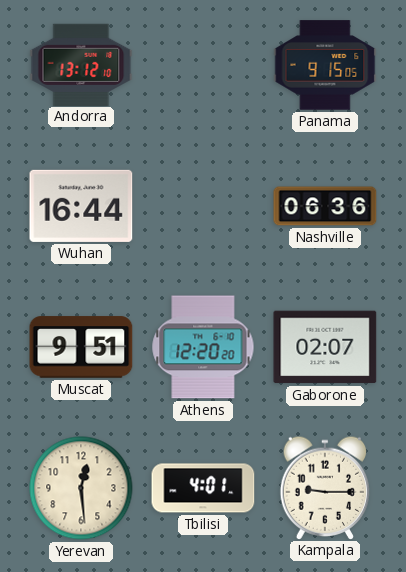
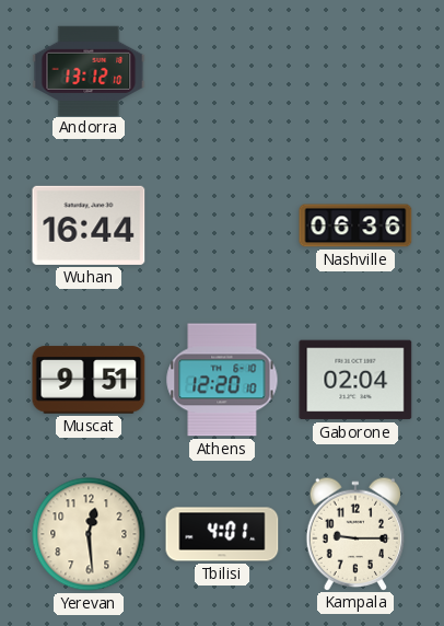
Panama: 9:15 -> none
Athens: 12:20:20 -> 12:20:10
Gaborone: 02:07 -> 02:04
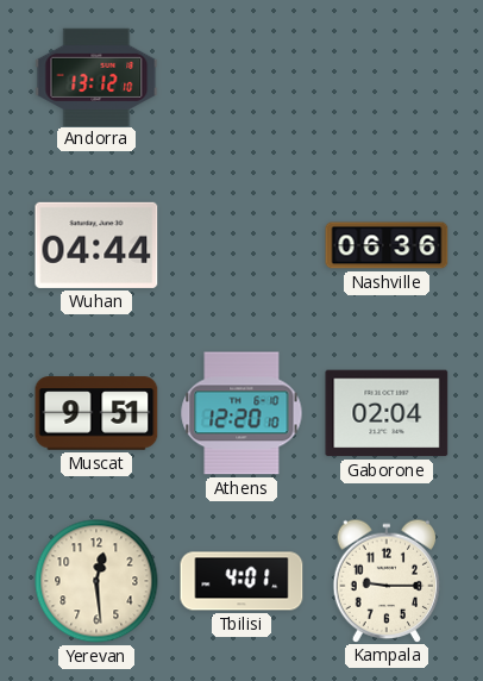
Wuhan: 16:44 -> 04:44
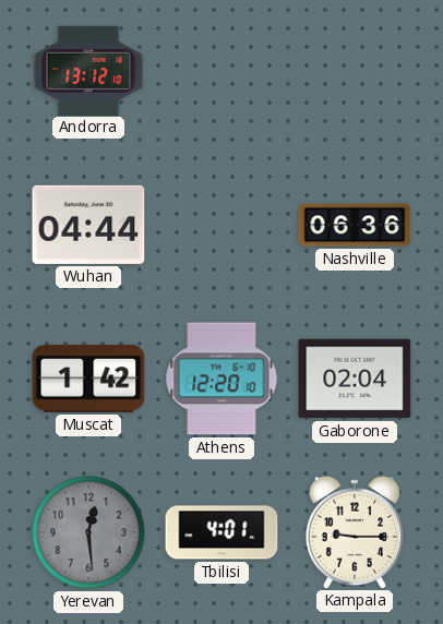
Muscat: 9:51 -> 1:42
Yerevan dial: cream -> grey
